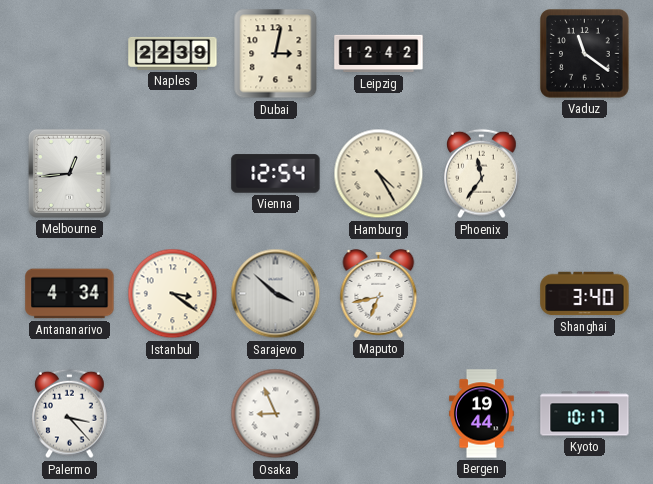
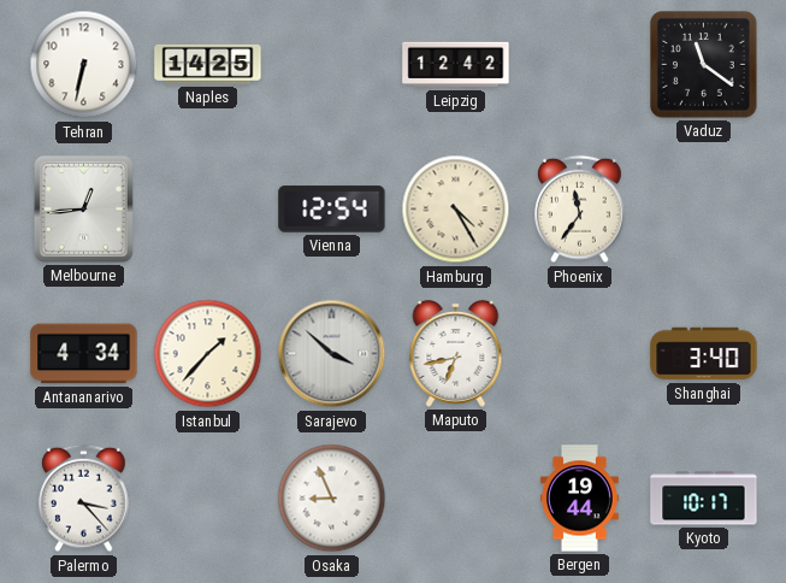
Tehran: none -> 6:32
Naples: 22:39 -> 14:25
Dubai: 3:02 -> none
Istanbul: 3:21 -> 1:37
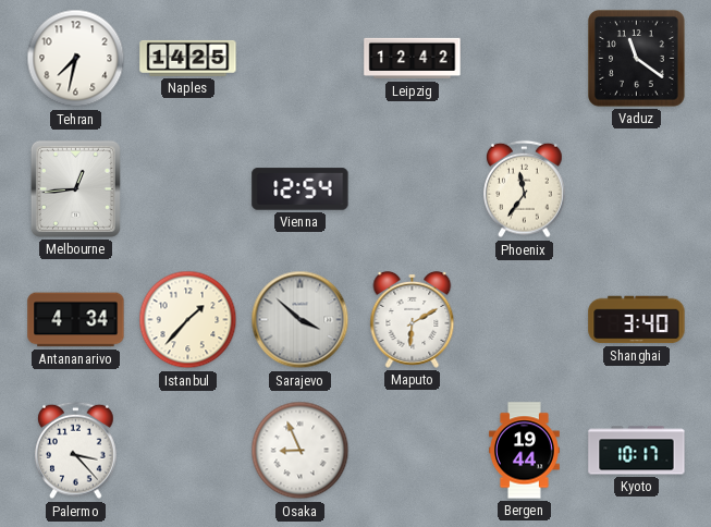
Tehran: 6:32 -> 7:32
Hamburg: 4:25 -> none
Maputo: 6:43 -> 6:10
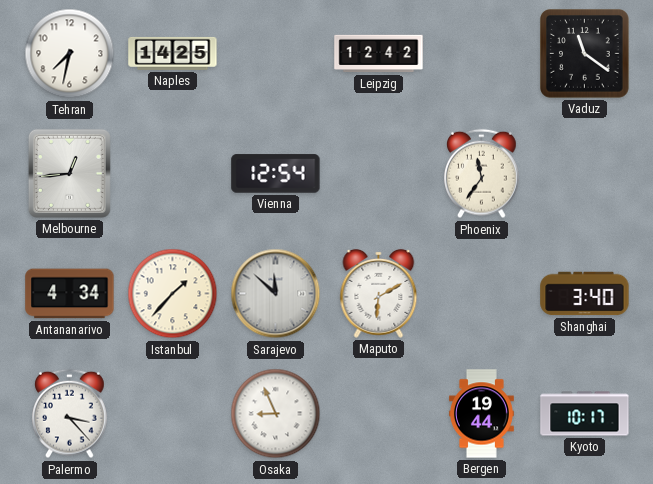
Sarajevo: 3:52 -> 11:52
